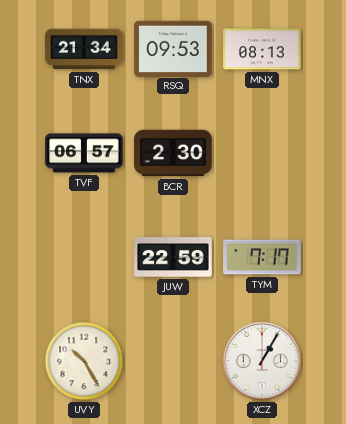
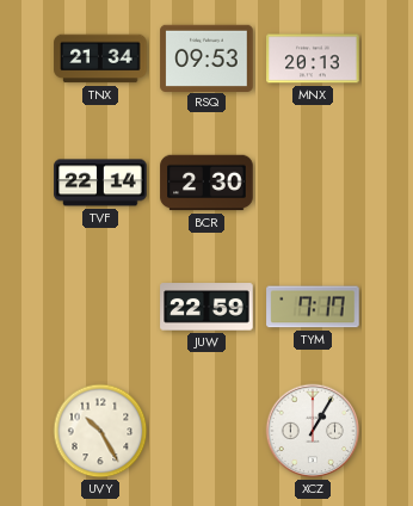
MNX: 08:13 -> 20:13
TVF: 06:57 -> 22:14
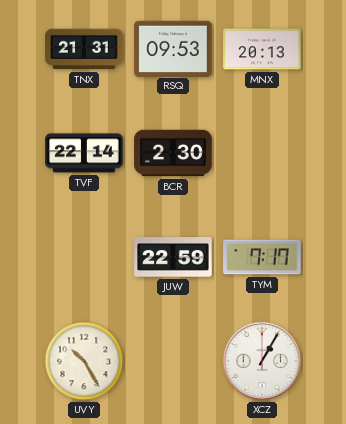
TNX: 21:34 -> 21:31
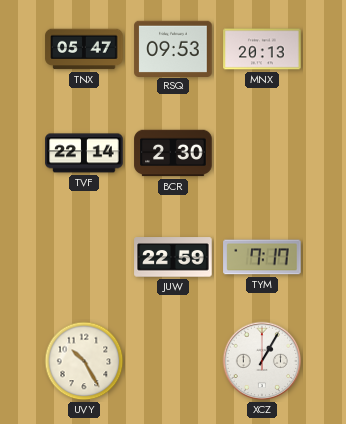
TNX: 21:31 -> 05:47
